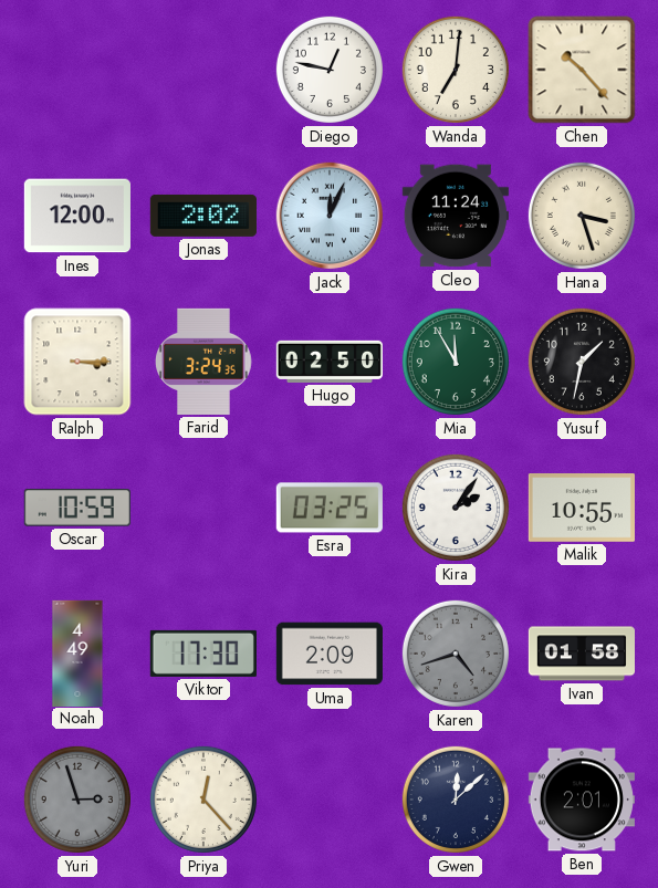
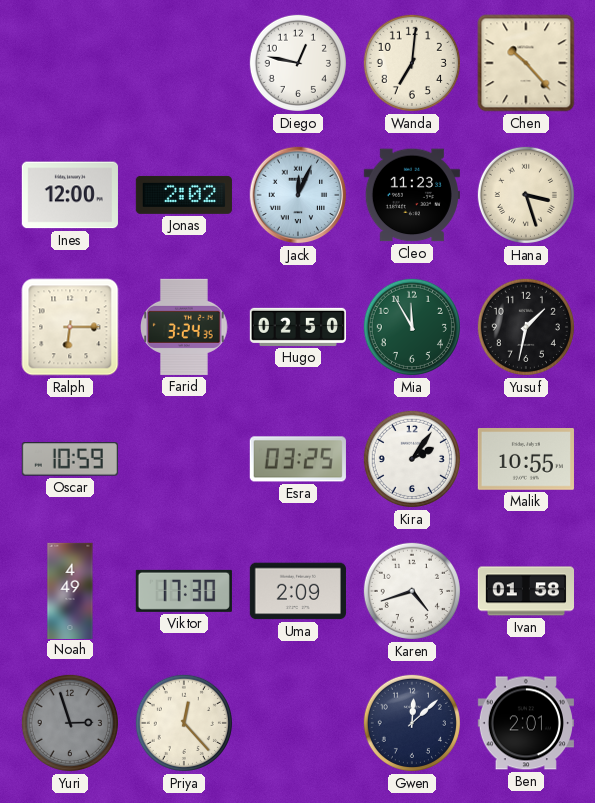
Cleo: 11:24 -> 11:23
Ralph: 3:15 -> 6:15
Karen dial: grey -> white
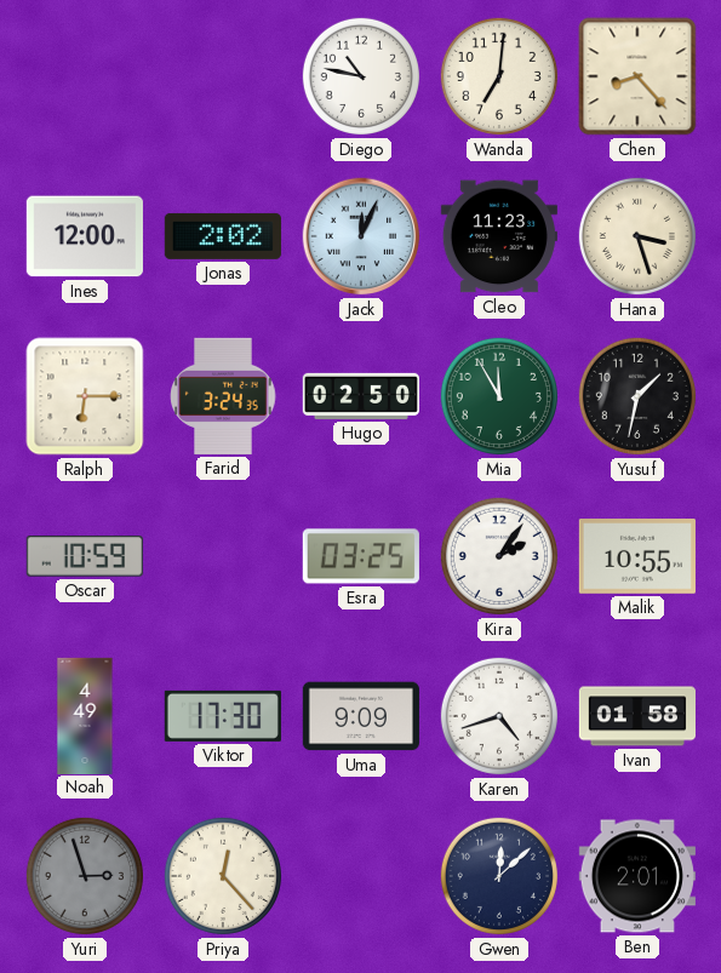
Diego: 12:47 -> 10:47
Chen: 10:23 -> 8:23
Uma: 2:09 -> 9:09
